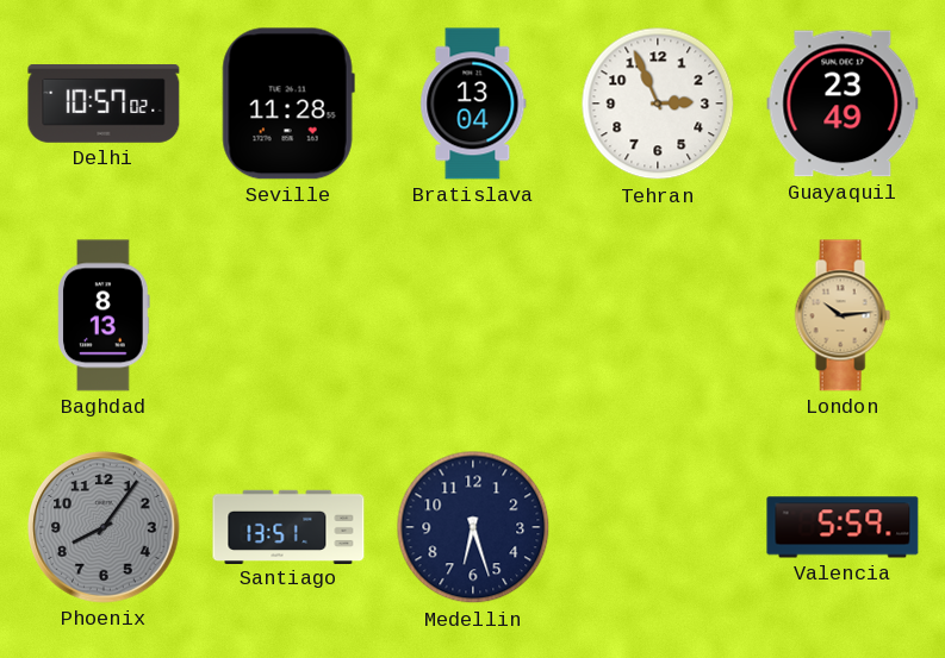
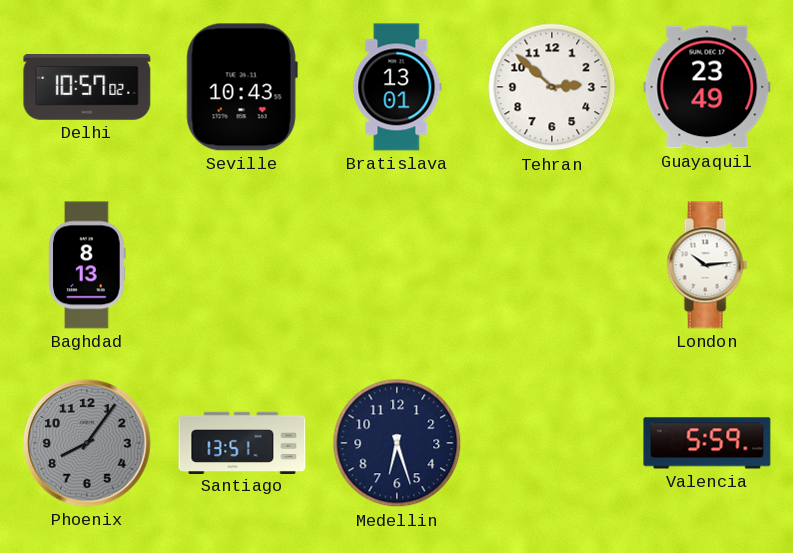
Seville: 11:28 -> 10:43
Bratislava: 13:04 -> 13:01
Tehran: 2:56 -> 2:52
London dial: champagne -> white
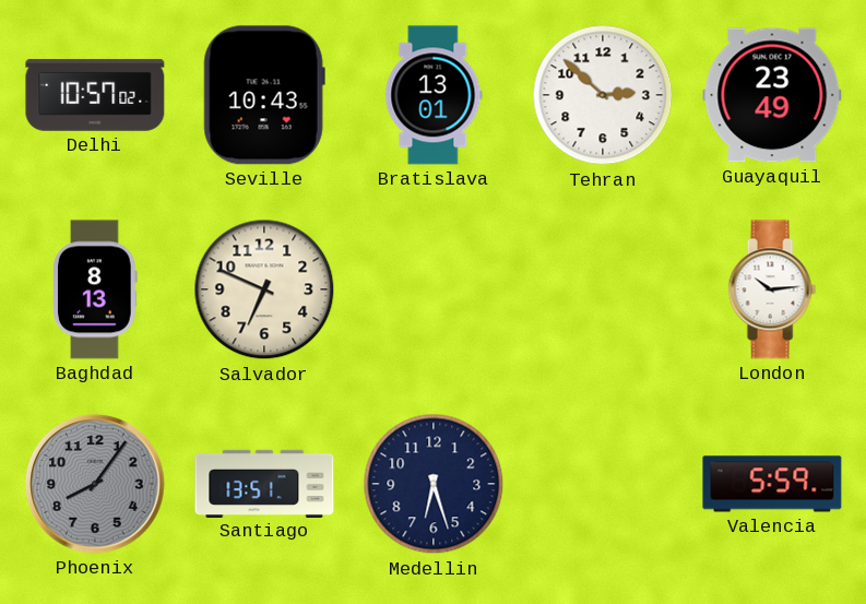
Salvador: none -> 6:49
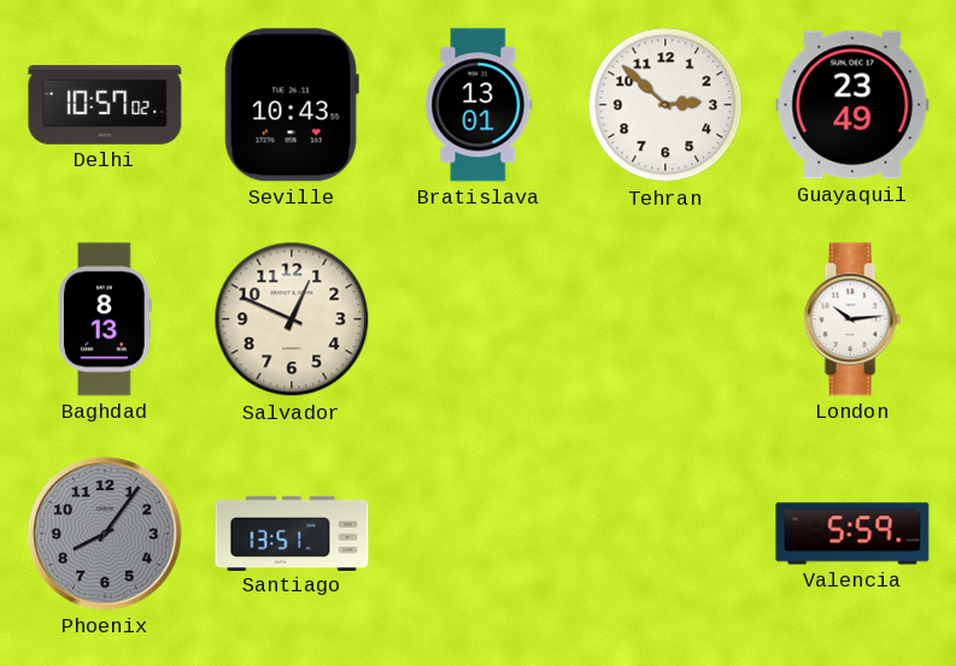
Salvador: 6:49 -> 12:49
Medellin: 6:27 -> none
